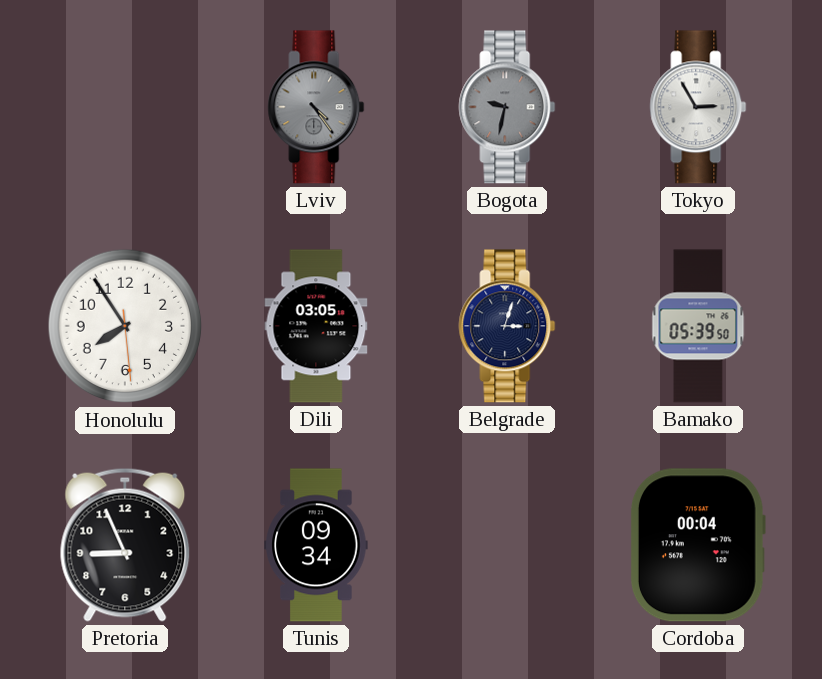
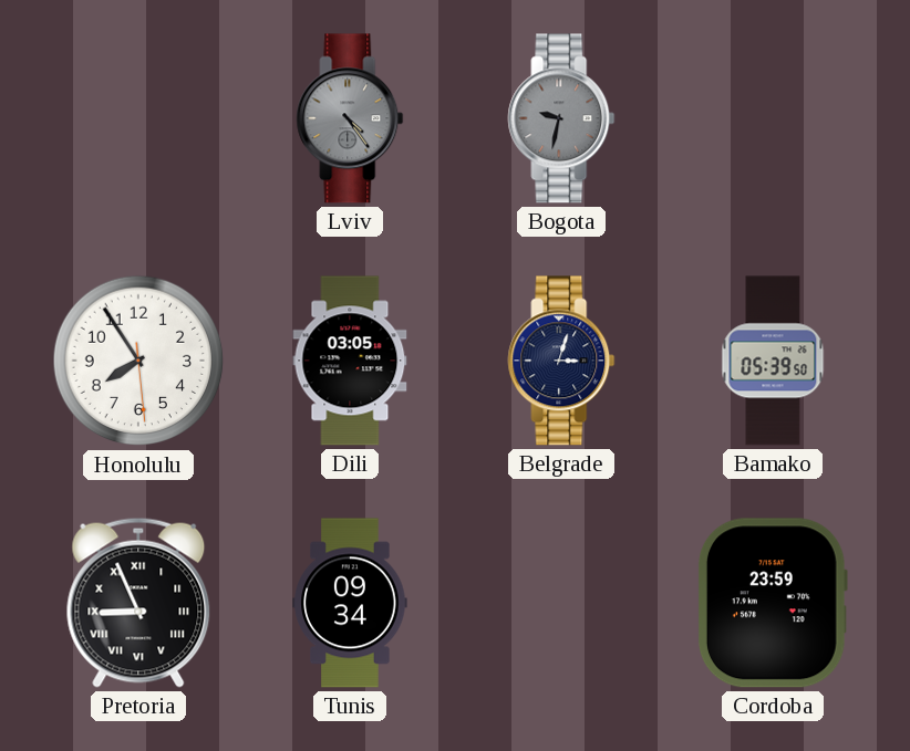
Tokyo: 2:55 -> none
Pretoria numerals: Arabic -> Roman
Cordoba: 00:04 -> 23:59
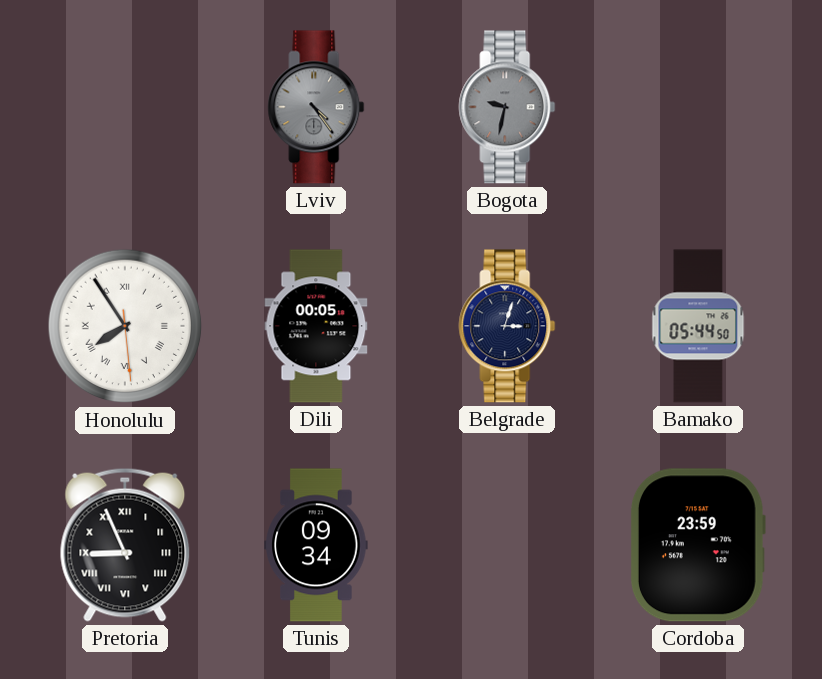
Honolulu numerals: Arabic -> Roman
Dili: 03:05 -> 00:05
Bamako: 05:39 -> 05:44
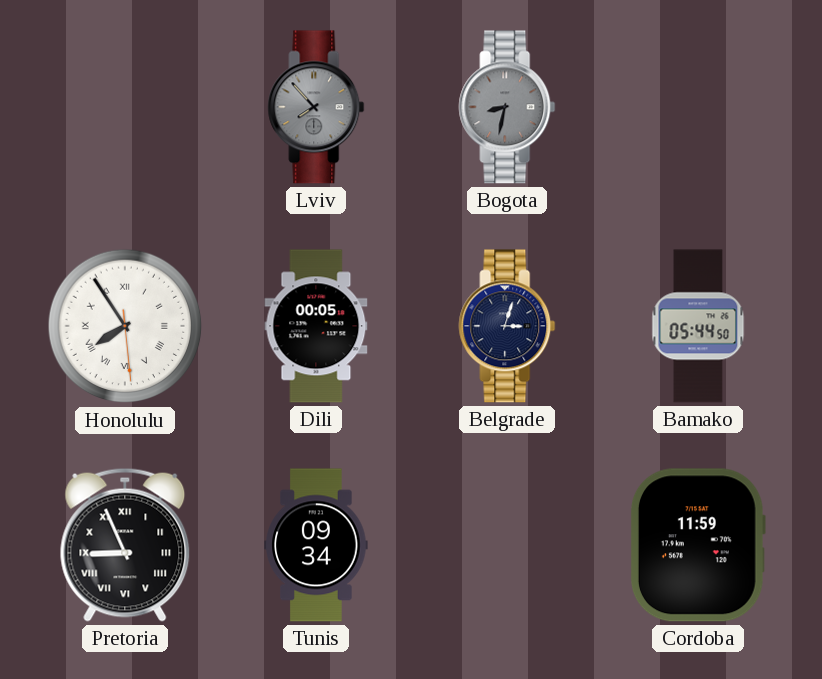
Lviv: 4:24 -> 7:53
Bogota: 9:32 -> 8:32
Cordoba: 23:59 -> 11:59
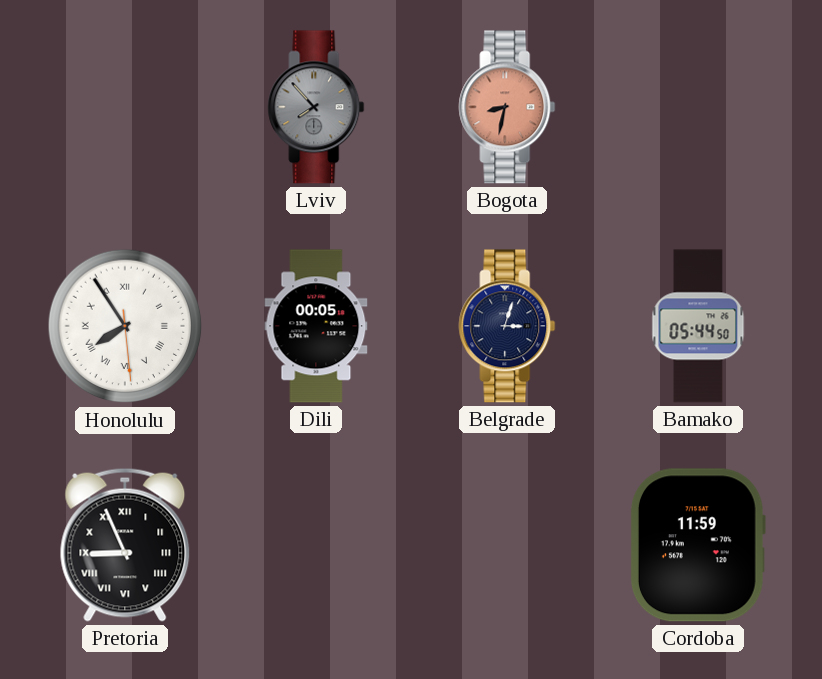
Bogota dial: grey -> salmon
Tunis: 09:34 -> none
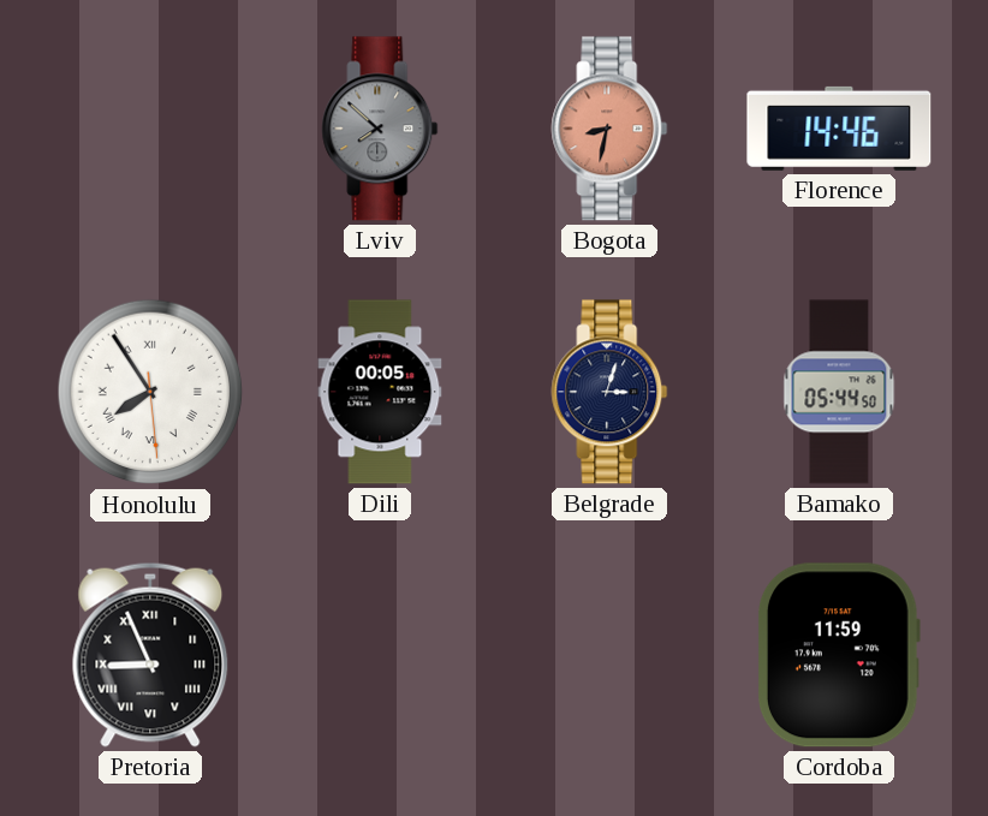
Lviv: 7:53 -> 7:52
Florence: none -> 14:46
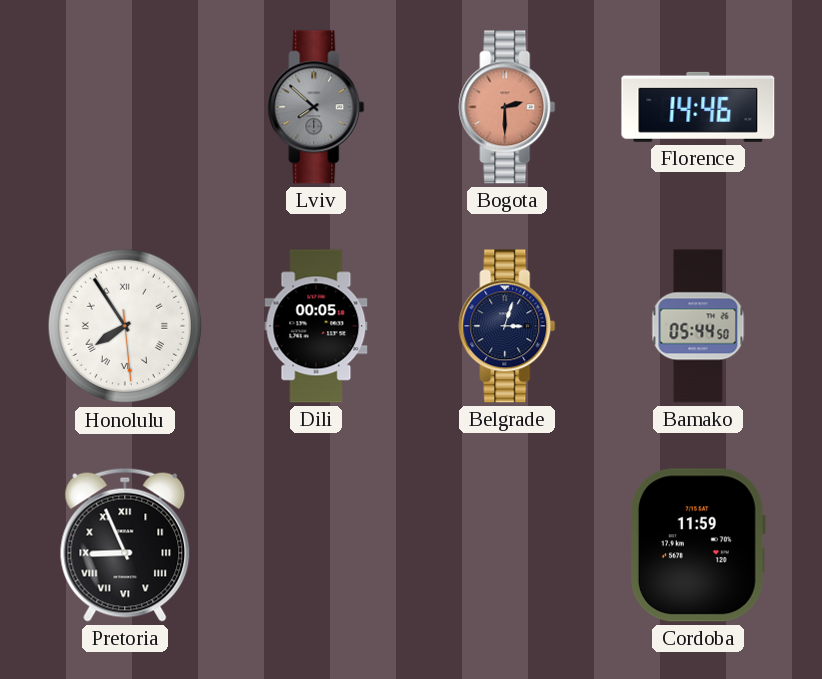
Bogota: 8:32 -> 2:30
